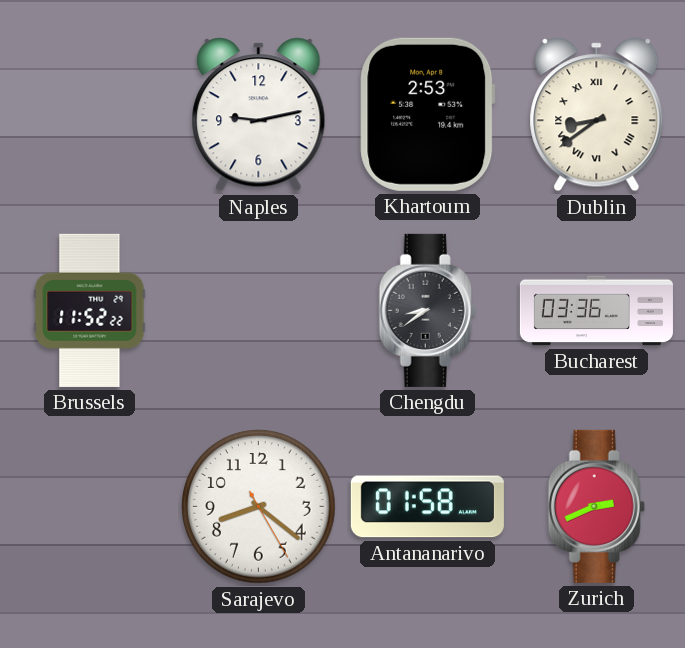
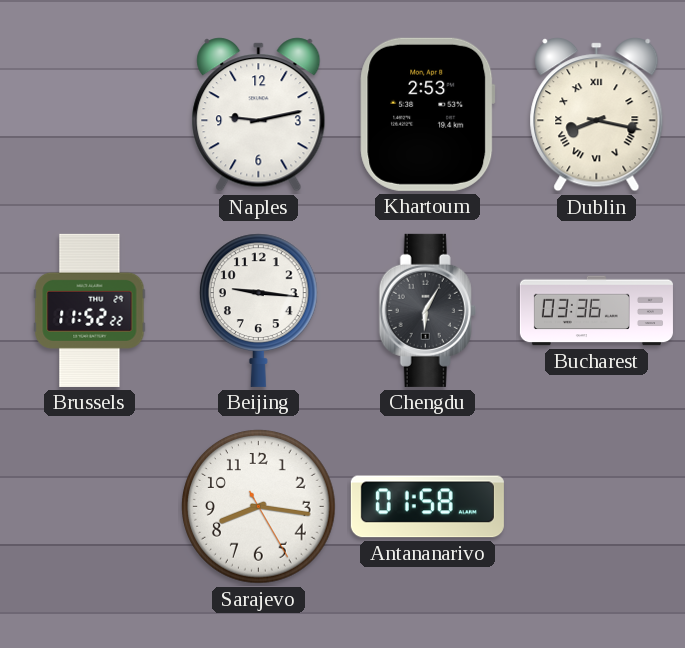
Dublin: 8:39 -> 8:17
Beijing: none -> 9:16
Chengdu: 8:39 -> 6:05
Sarajevo: 8:21 -> 8:16
Zurich: 2:41 -> none
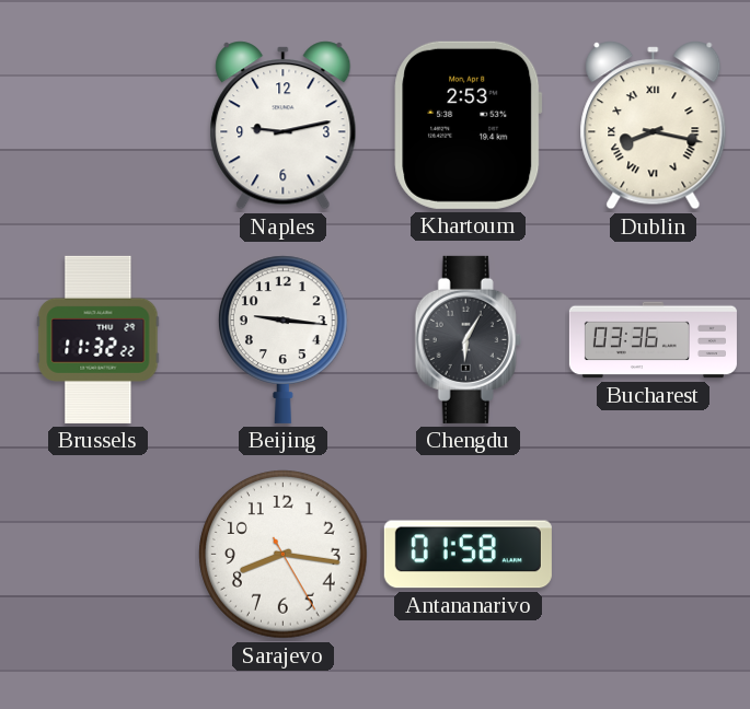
Brussels: 11:52 -> 11:32
